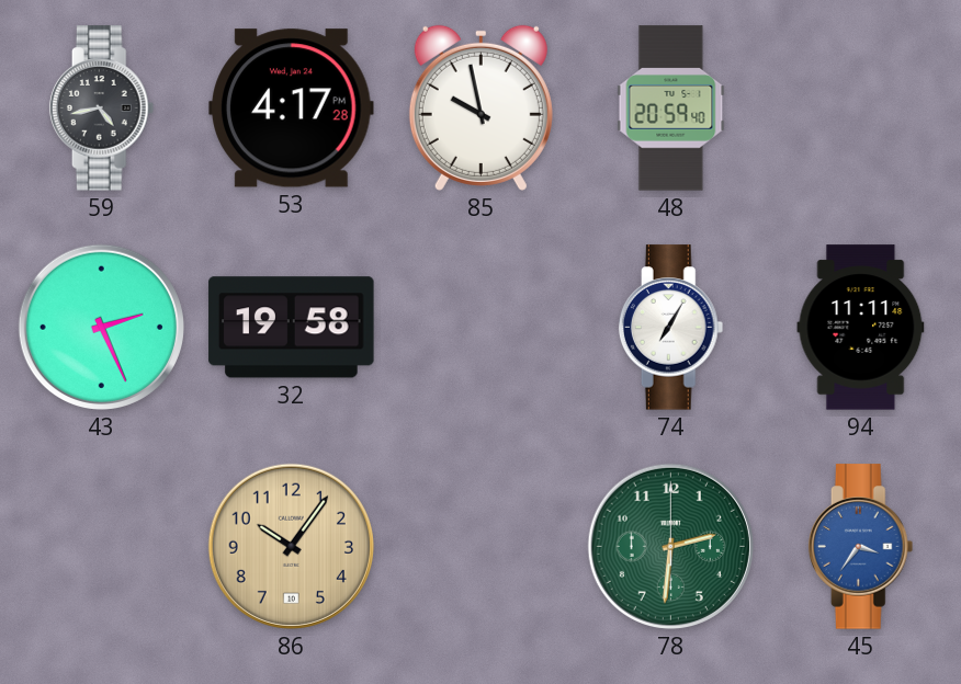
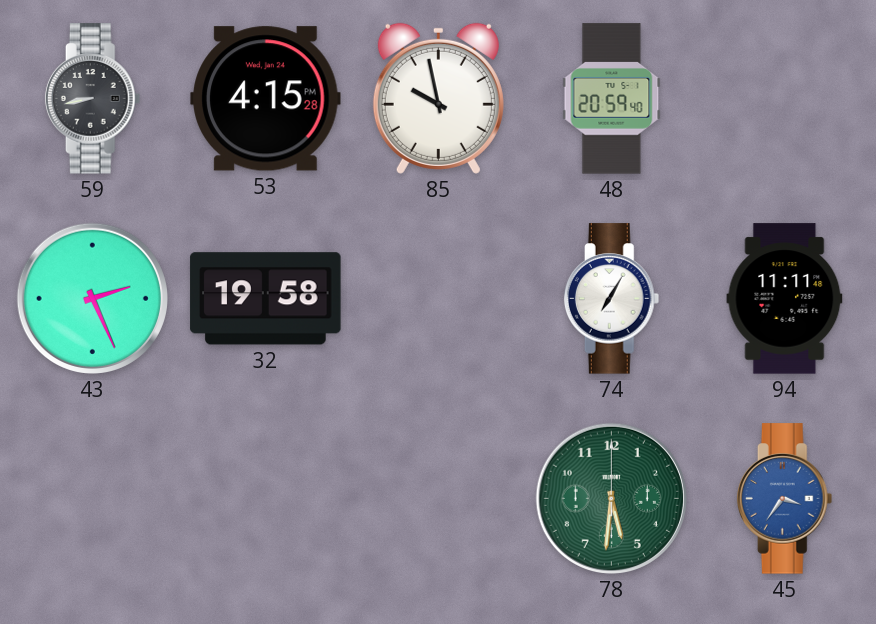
59: 4:43 -> 8:43
53: 4:17 -> 4:15
86: 10:06 -> none
78: 2:31 -> 5:31
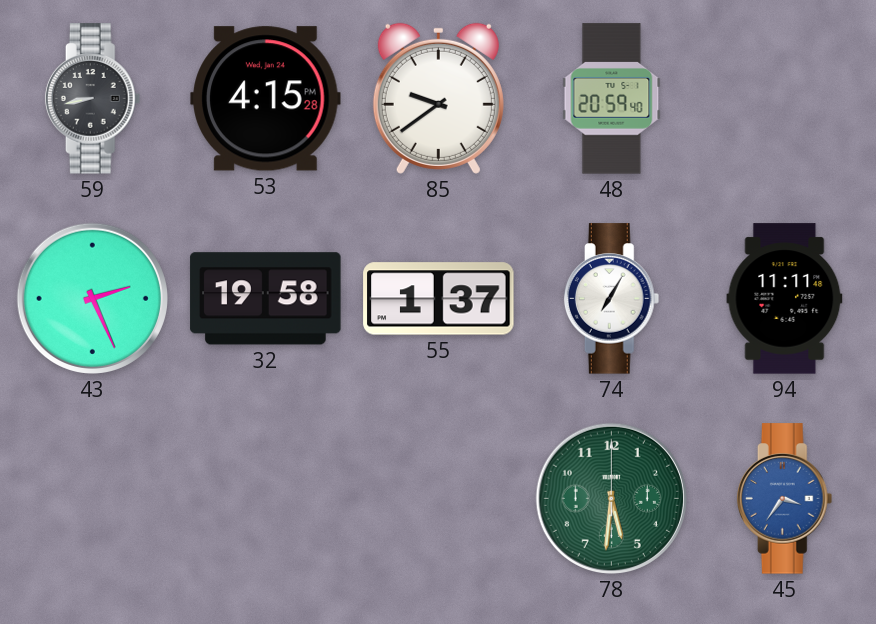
85: 9:58 -> 9:39
55: none -> 1:37
